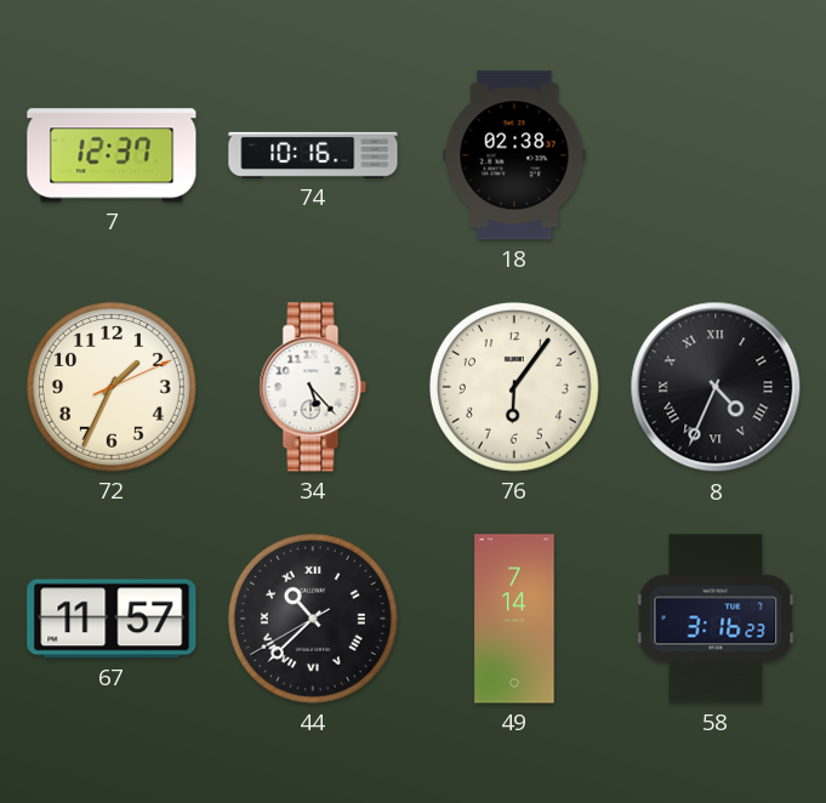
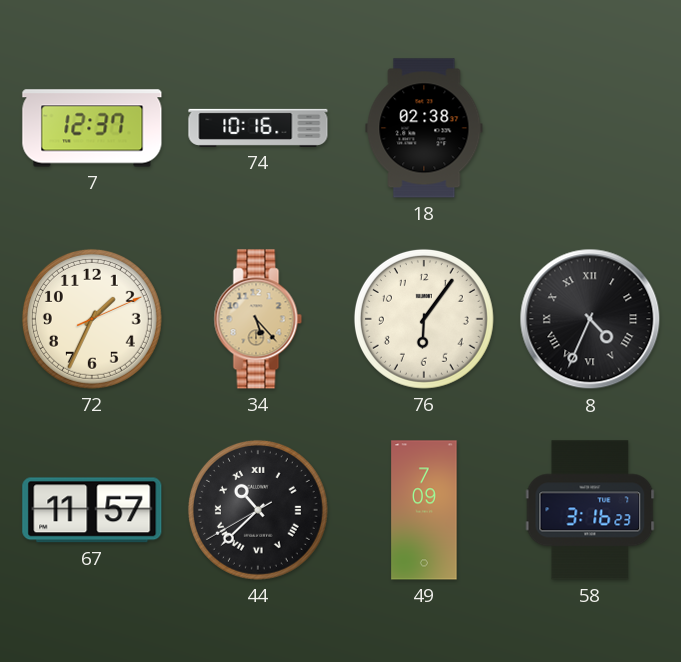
34 dial: white -> champagne
49: 7:14 -> 7:09
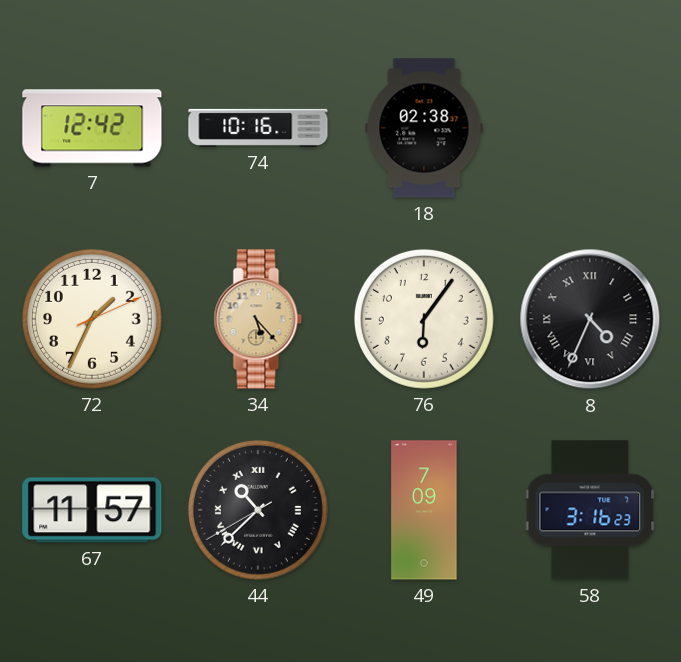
7: 12:37 -> 12:42
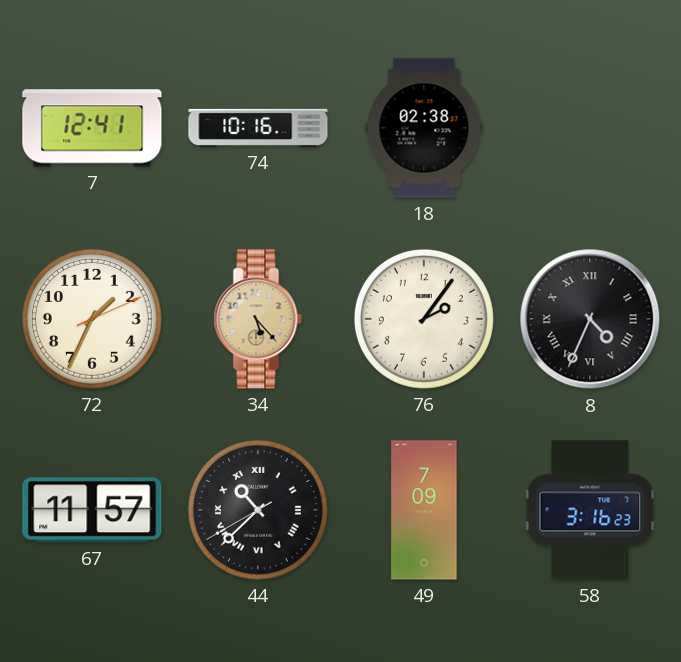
7: 12:42 -> 12:41
76: 6:06 -> 2:06
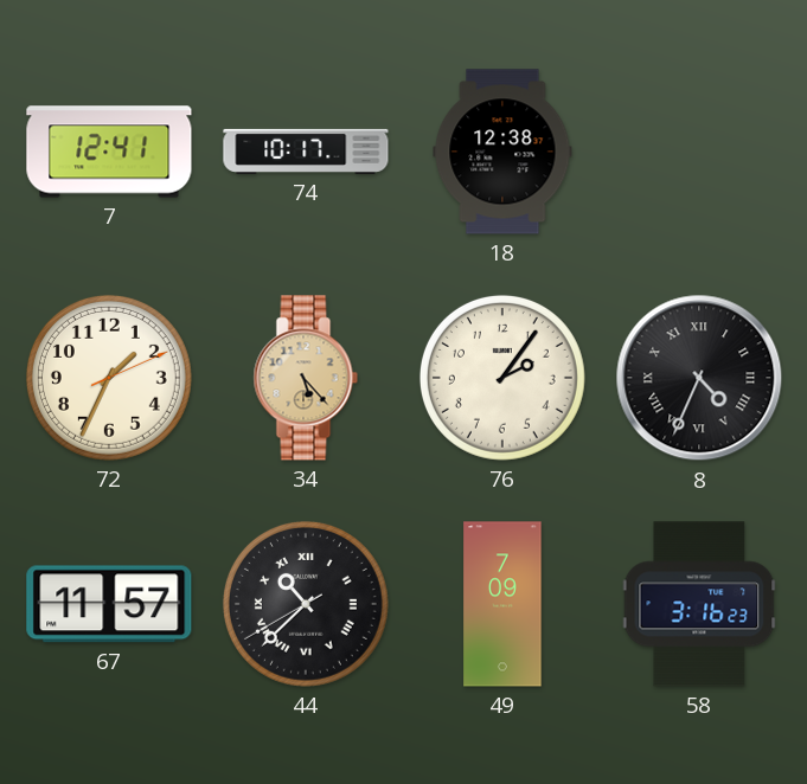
74: 10:16 -> 10:17
18: 02:38 -> 12:38
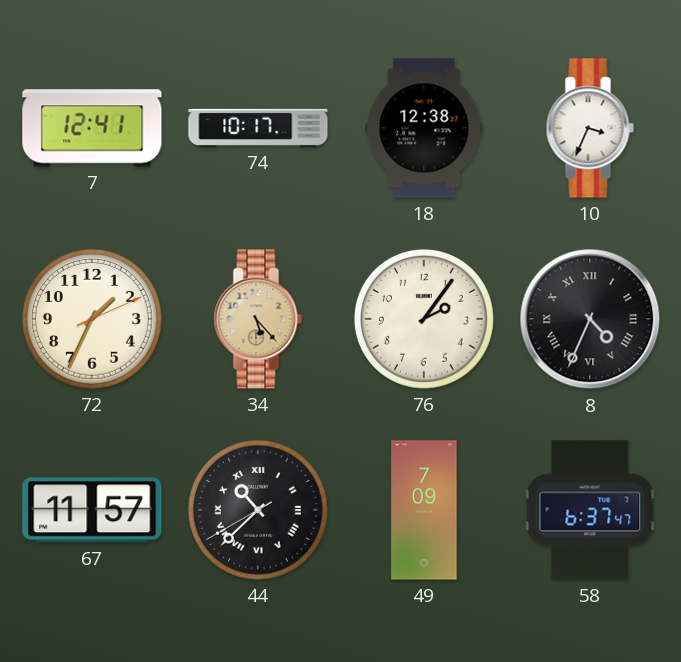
10: none -> 3:34
58: 3:16 -> 6:37
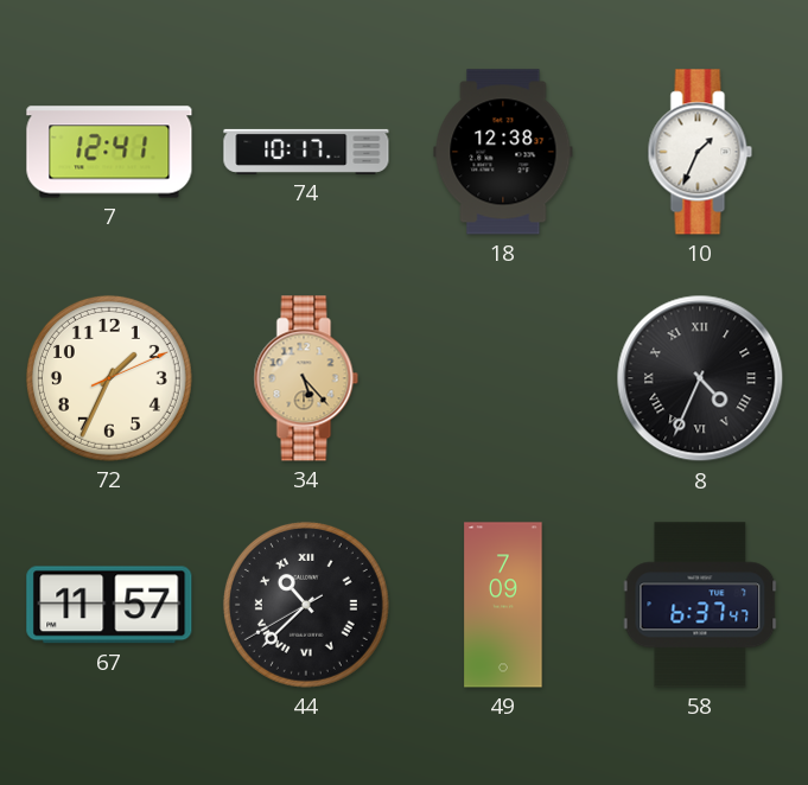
10: 3:34 -> 1:34
76: 2:06 -> none
